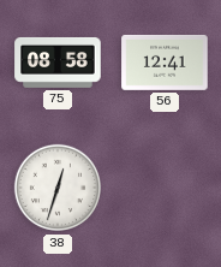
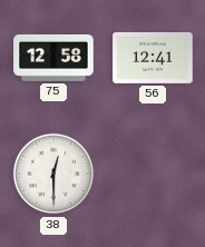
75: 08:58 -> 12:58
38: 12:33 -> 12:30
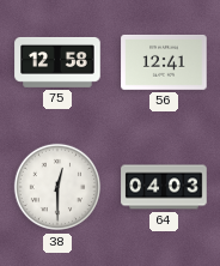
64: none -> 04:03
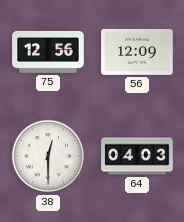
75: 12:58 -> 12:56
56: 12:41 -> 12:09
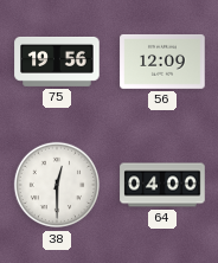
75: 12:56 -> 19:56
64: 04:03 -> 04:00
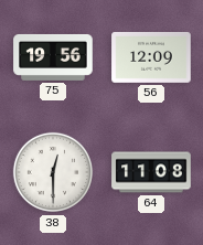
64: 04:00 -> 11:08
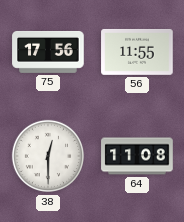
75: 19:56 -> 17:56
56: 12:09 -> 11:55
